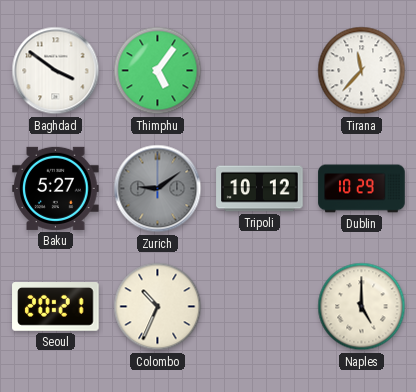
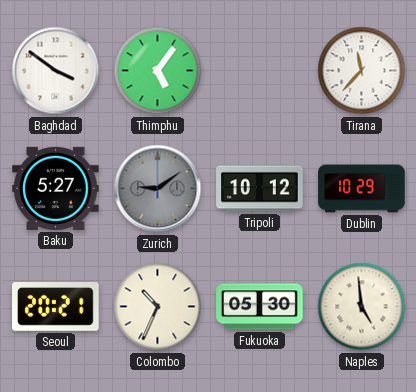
Fukuoka: none -> 05:30
Naples: 5:00 -> 4:59
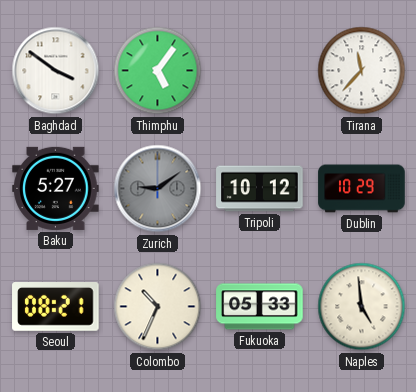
Seoul: 20:21 -> 08:21
Fukuoka: 05:30 -> 05:33
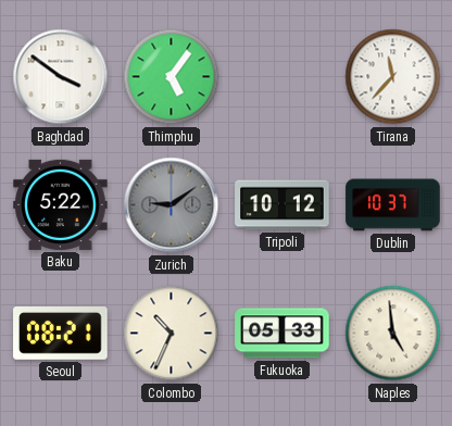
Baku: 5:27 -> 5:22
Dublin: 10:29 -> 10:37
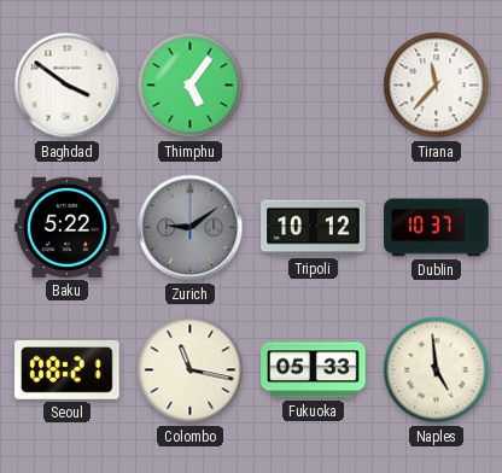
Colombo: 10:34 -> 11:17
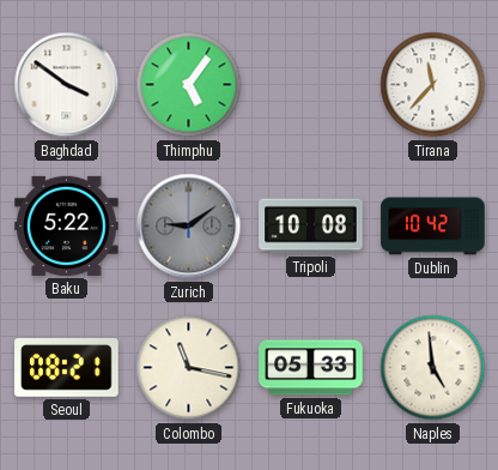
Tripoli: 10:12 -> 10:08
Dublin: 10:37 -> 10:42
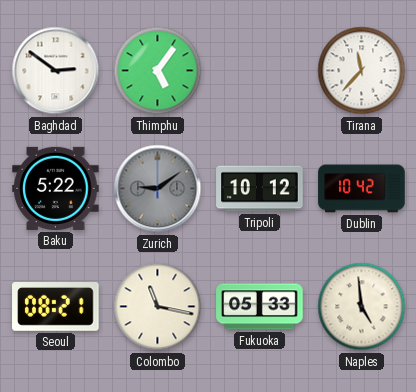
Baghdad: 3:51 -> 2:51
Tripoli: 10:08 -> 10:12
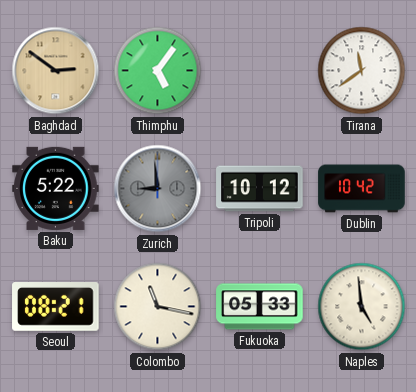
Baghdad dial: white -> champagne
Tirana: 11:37 -> 11:39
Zurich: 9:09 -> 8:59
